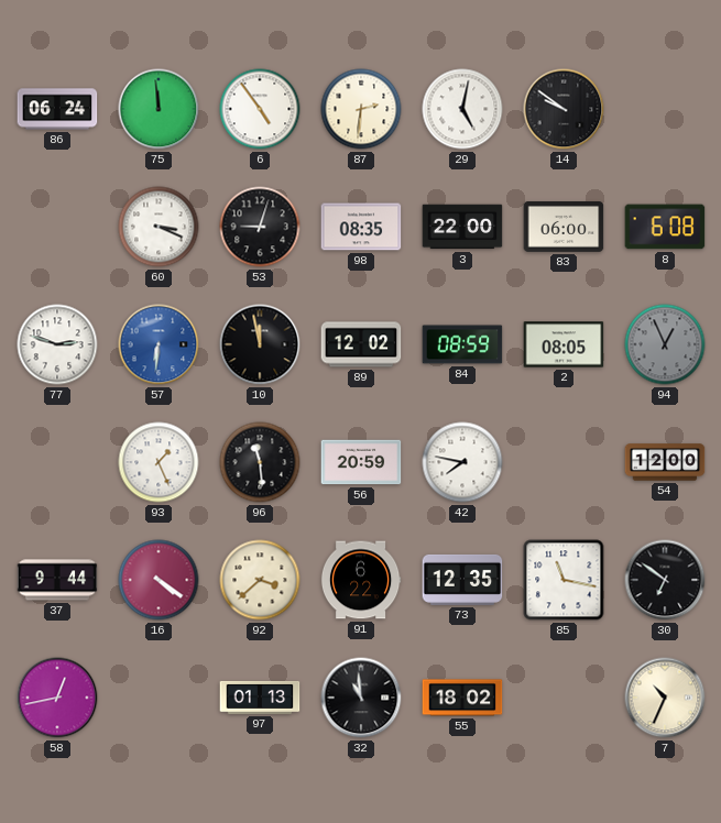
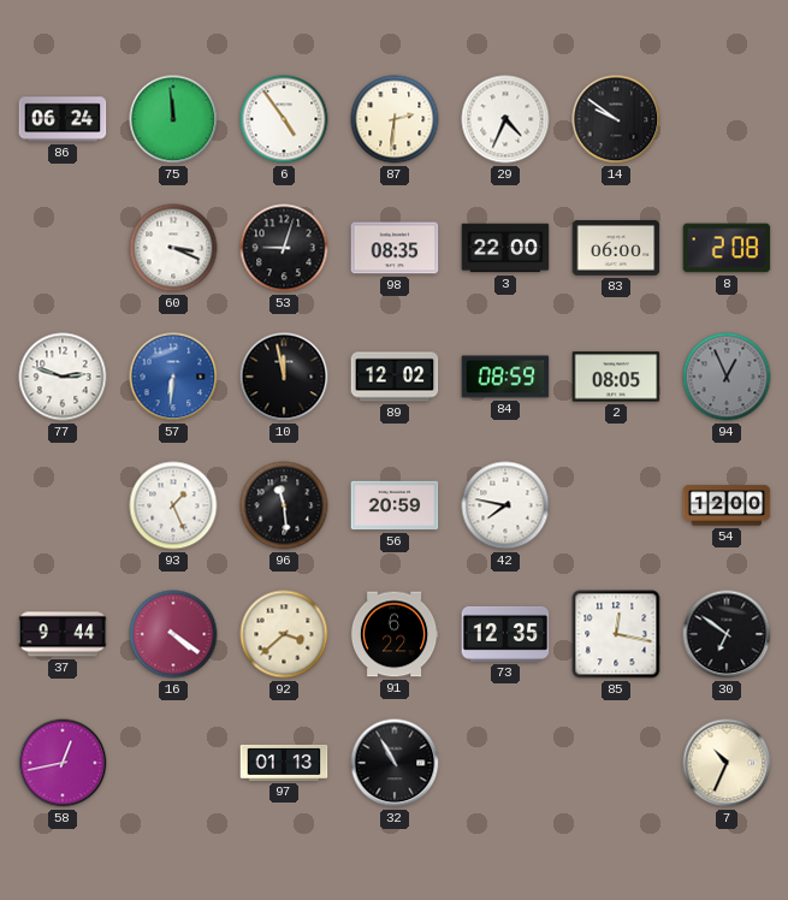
29: 5:02 -> 4:34
8: 6:08 -> 2:08
85: 11:17 -> 12:17
32: 10:59 -> 10:55
55: 18:02 -> none
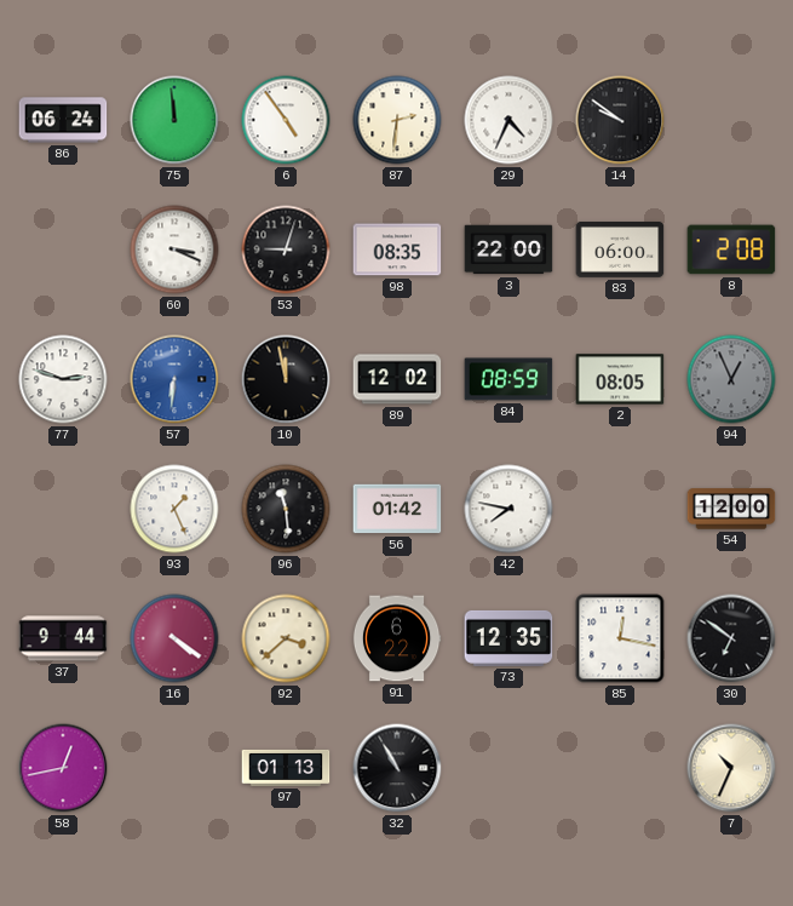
56: 20:59 -> 01:42
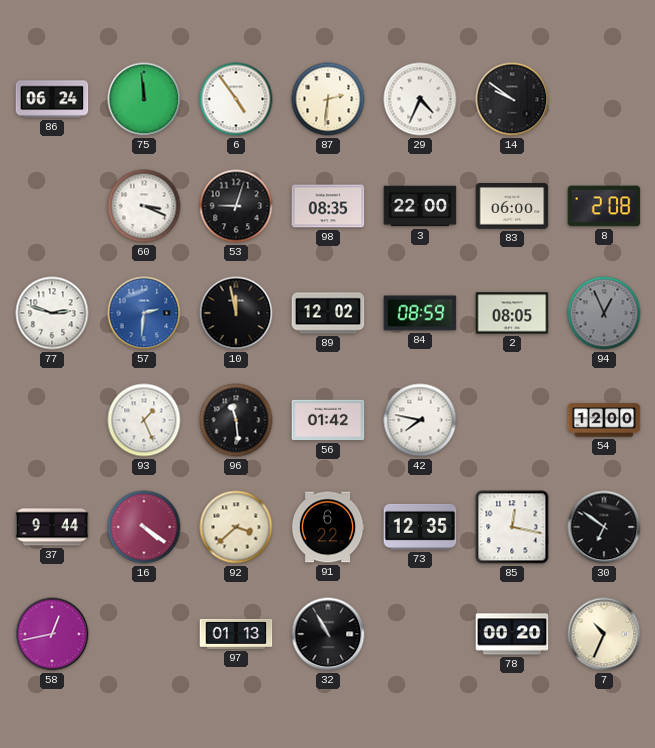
57: 6:31 -> 2:31
78: none -> 00:20
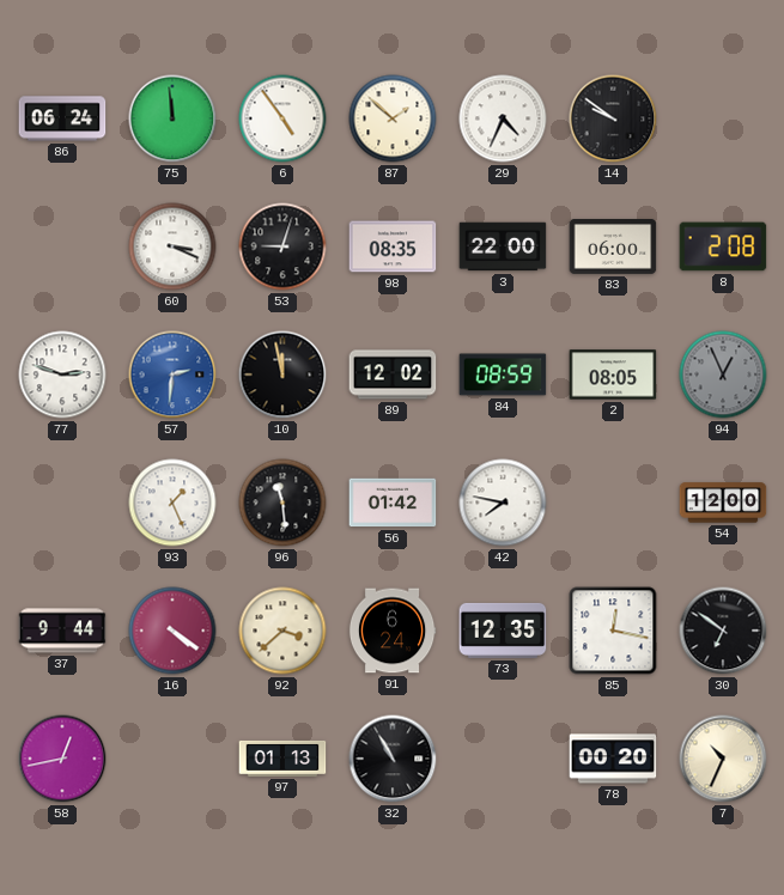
87: 2:31 -> 1:52
91: 6:22 -> 6:24
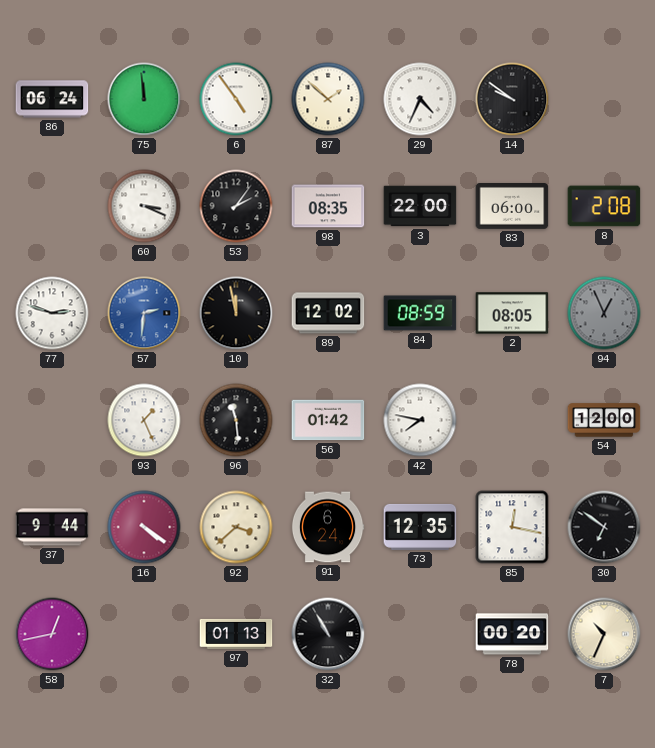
53: 9:03 -> 2:06
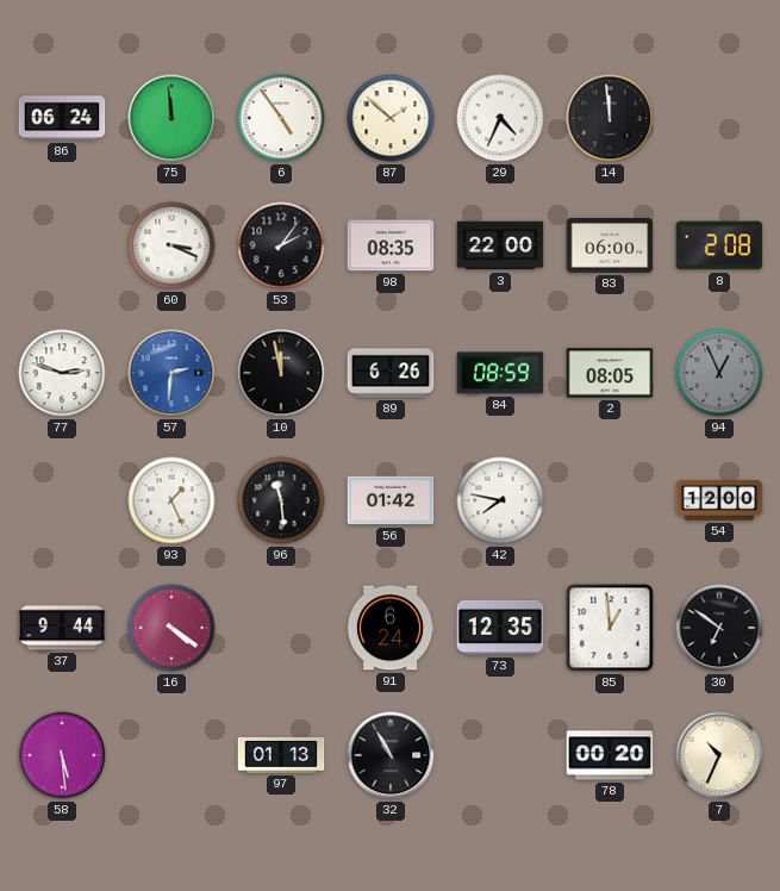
14: 9:51 -> 11:59
89: 12:02 -> 6:26
92: 3:38 -> none
85: 12:17 -> 12:59
58: 12:43 -> 5:29
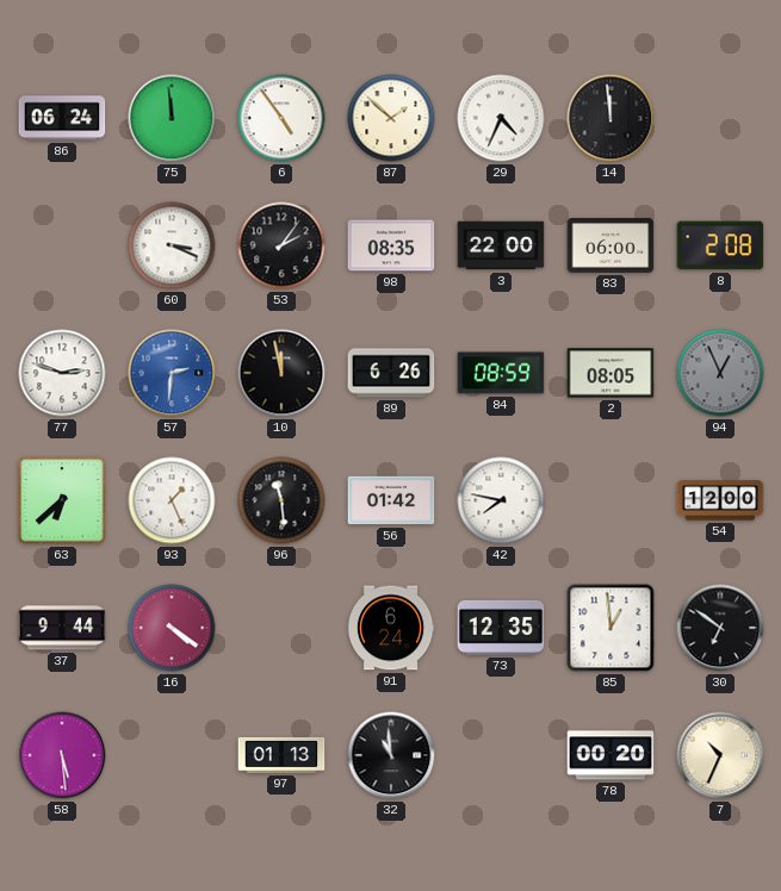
63: none -> 6:38
32: 10:55 -> 10:59
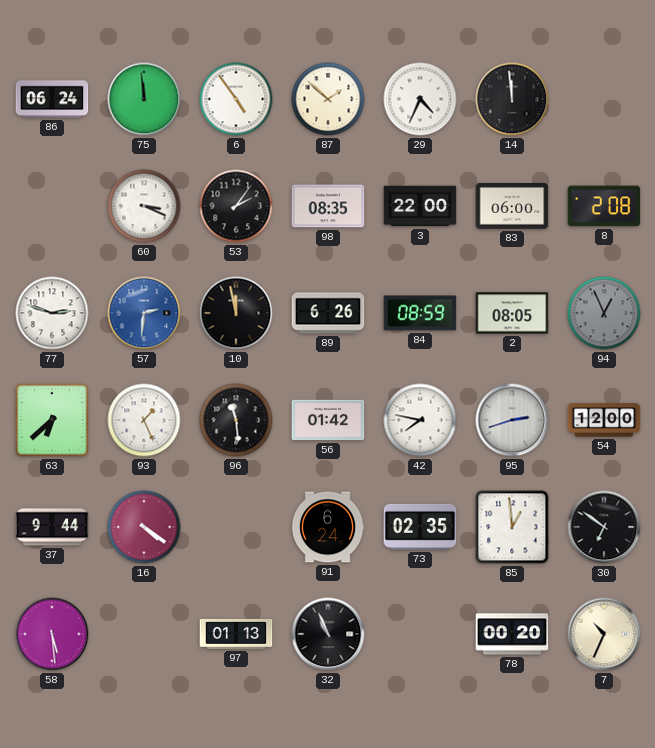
95: none -> 2:42
73: 12:35 -> 02:35
32: 10:59 -> 10:56
